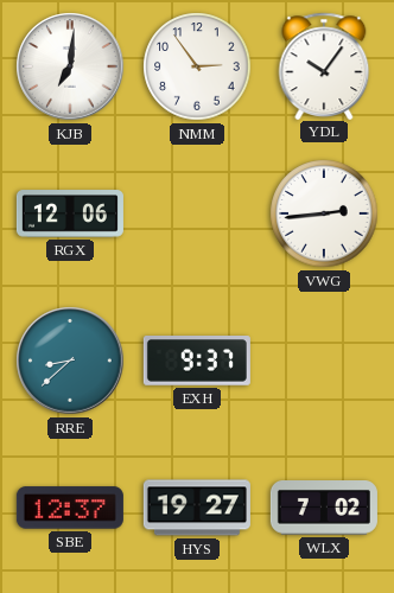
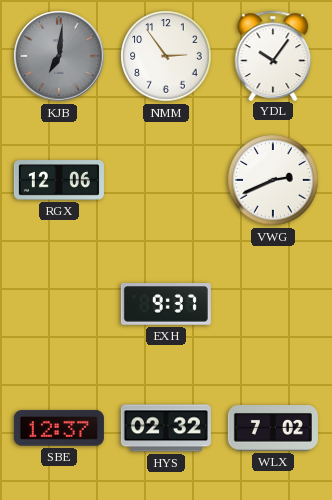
KJB dial: white -> grey
VWG: 2:44 -> 2:41
RRE: 8:38 -> none
HYS: 19:27 -> 02:32
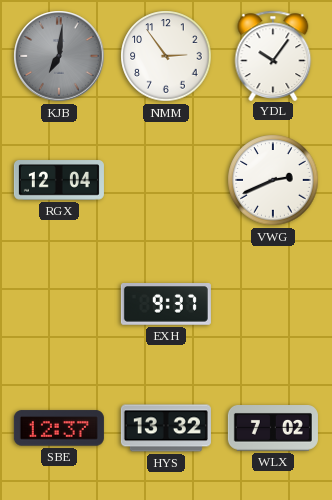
RGX: 12:06 -> 12:04
HYS: 02:32 -> 13:32
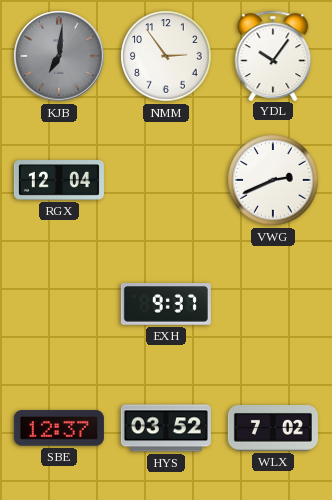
HYS: 13:32 -> 03:52
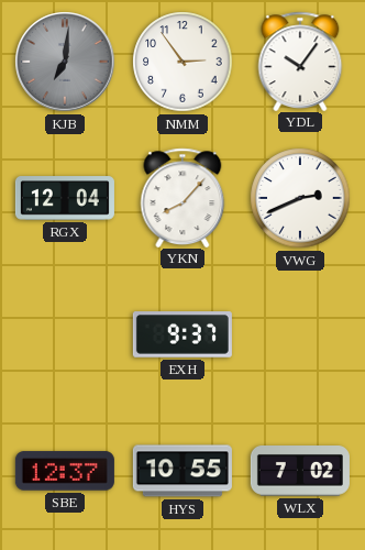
YKN: none -> 8:07
HYS: 03:52 -> 10:55
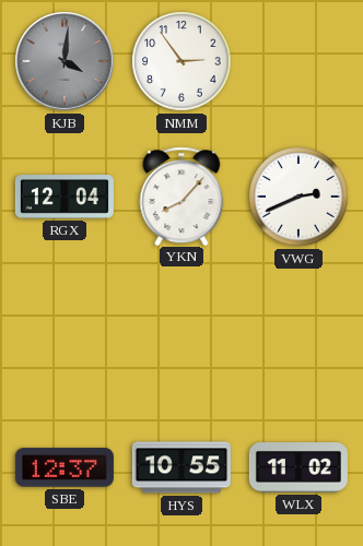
KJB: 7:01 -> 4:01
YDL: 10:06 -> none
EXH: 9:37 -> none
WLX: 7:02 -> 11:02
